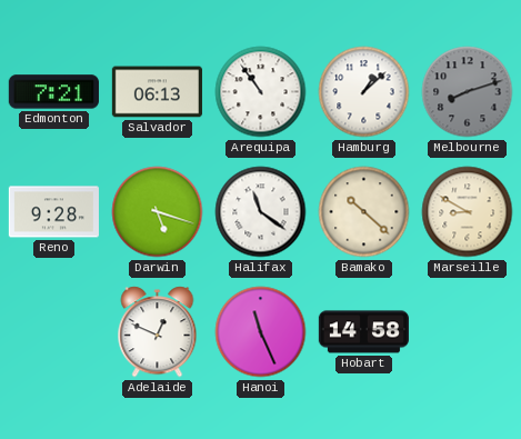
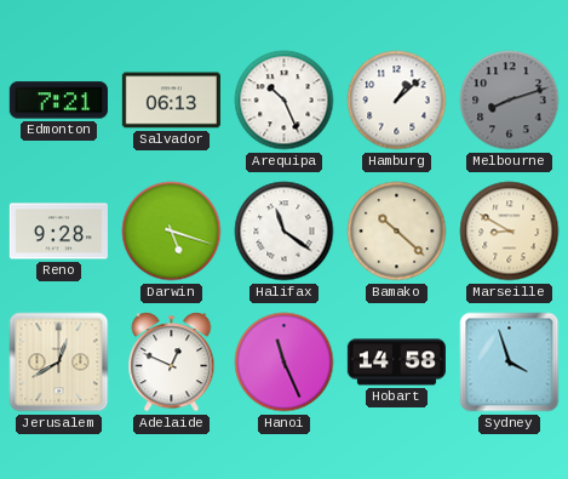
Arequipa: 10:54 -> 10:26
Jerusalem: none -> 12:40
Sydney: none -> 3:57
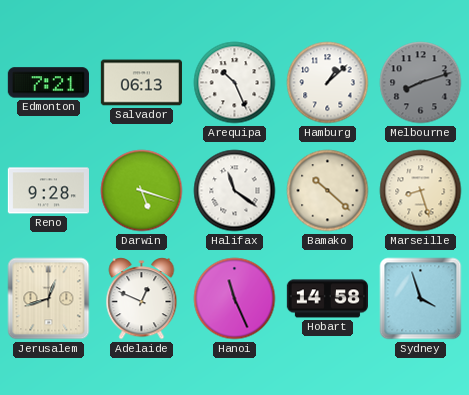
Marseille: 8:50 -> 8:27
Jerusalem: 12:40 -> 12:42
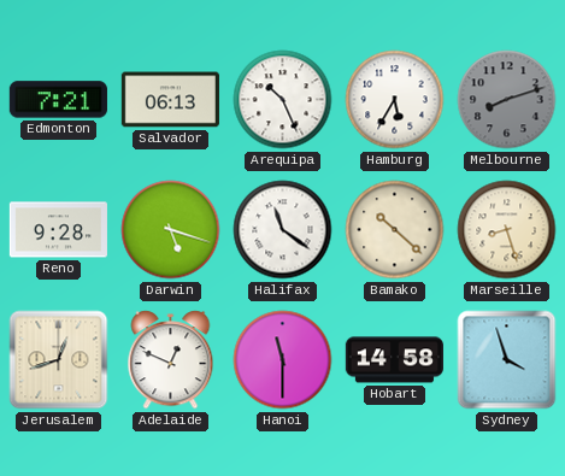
Hamburg: 1:08 -> 5:35
Hanoi: 11:26 -> 11:30
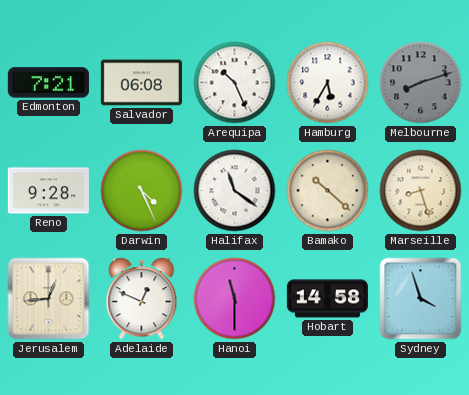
Salvador: 06:13 -> 06:08
Darwin: 5:18 -> 4:26
Jerusalem: 12:42 -> 12:44
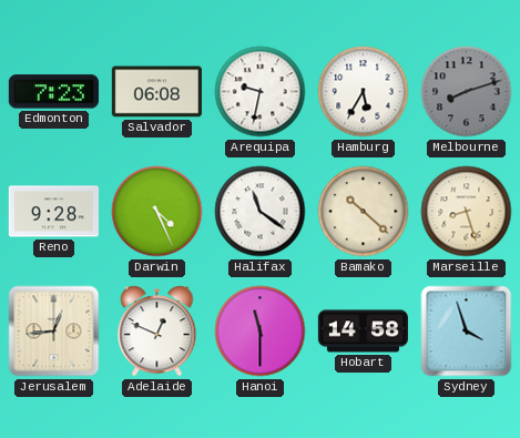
Edmonton: 7:21 -> 7:23
Arequipa: 10:26 -> 9:32
